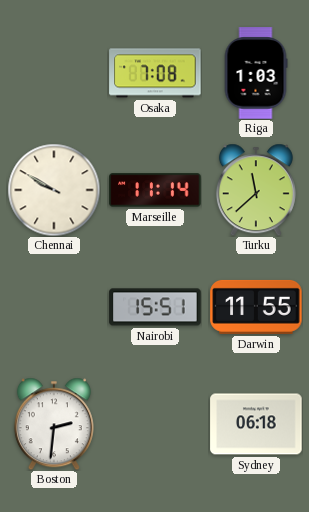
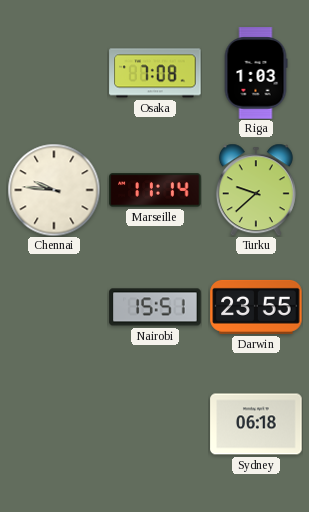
Chennai: 9:50 -> 9:46
Turku: 11:38 -> 9:38
Darwin: 11:55 -> 23:55
Boston: 2:31 -> none
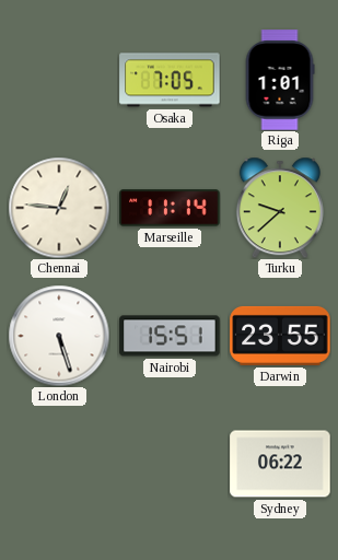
Osaka: 7:08 -> 7:05
Riga: 1:03 -> 1:01
Chennai: 9:46 -> 12:46
London: none -> 5:27
Sydney: 06:18 -> 06:22
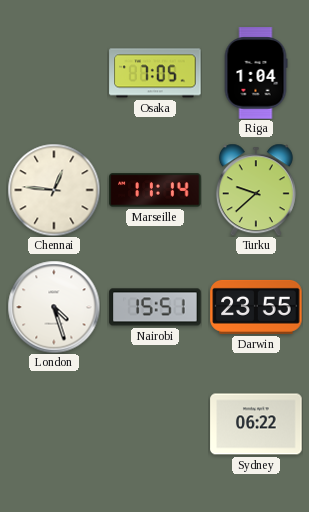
Riga: 1:01 -> 1:04
London: 5:27 -> 4:27
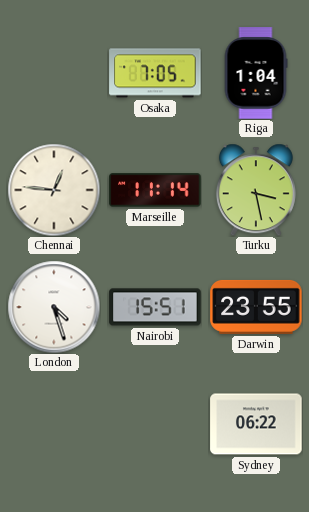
Turku: 9:38 -> 3:28
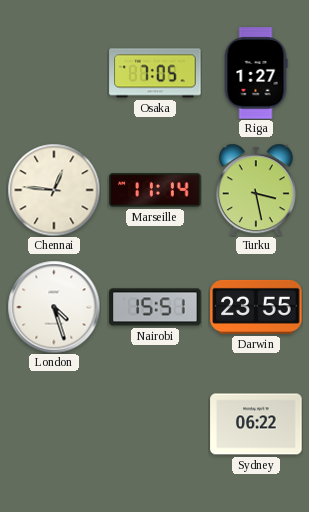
Riga: 1:04 -> 1:27
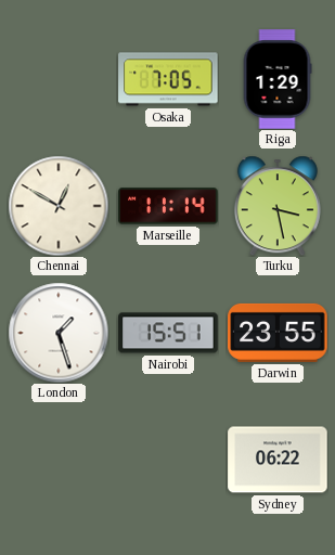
Riga: 1:27 -> 1:29
Chennai: 12:46 -> 12:50
London: 4:27 -> 1:27
